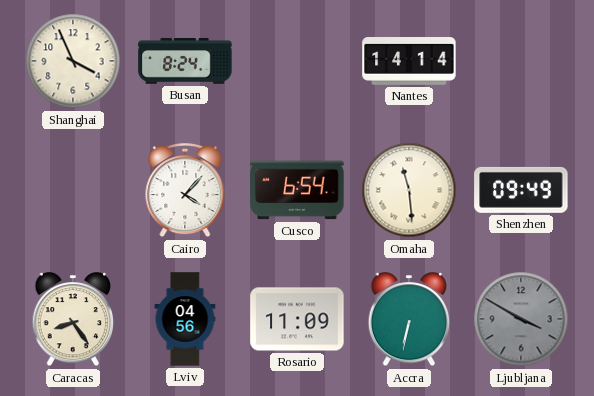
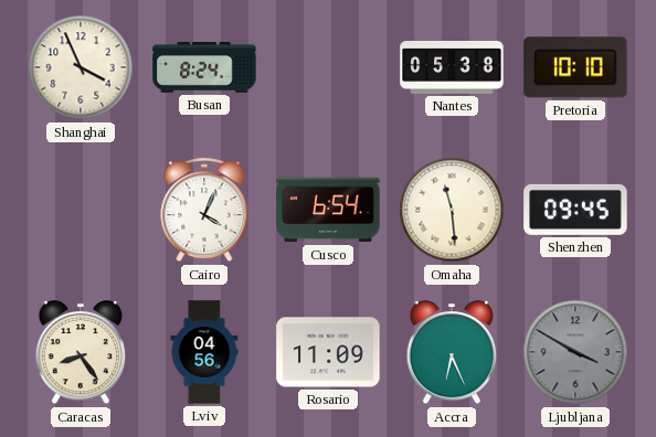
Nantes: 14:14 -> 05:38
Pretoria: none -> 10:10
Cairo: 4:07 -> 4:04
Shenzhen: 09:49 -> 09:45
Accra: 6:32 -> 6:26
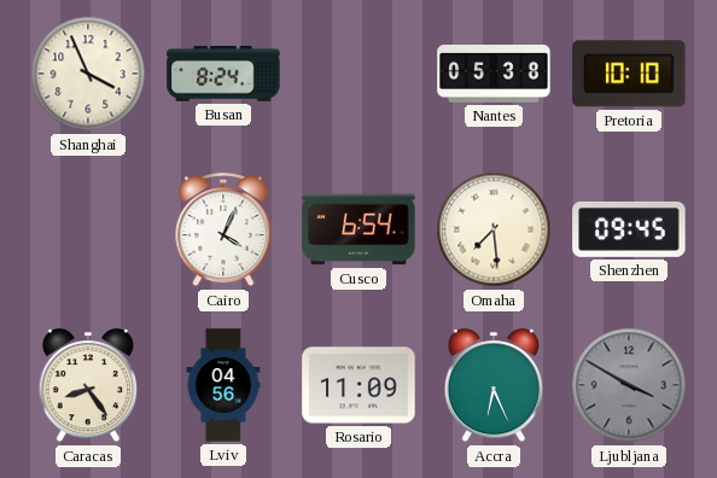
Omaha: 11:29 -> 7:29
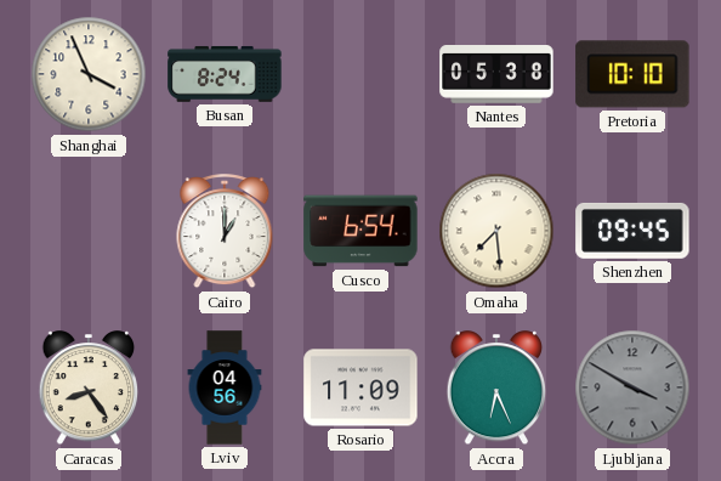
Cairo: 4:04 -> 1:00
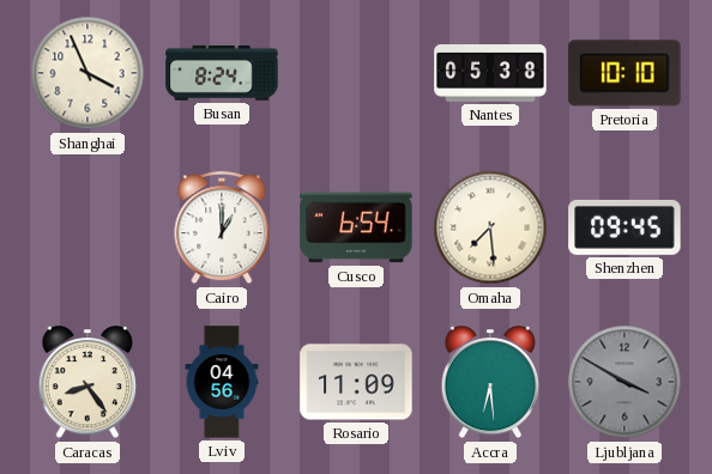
Accra: 6:26 -> 6:29
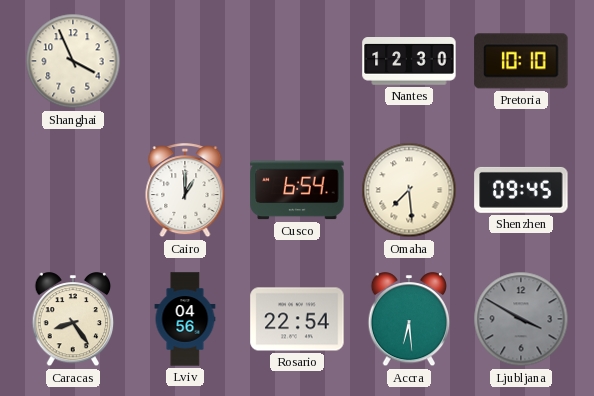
Busan: 8:24 -> none
Nantes: 05:38 -> 12:30
Rosario: 11:09 -> 22:54
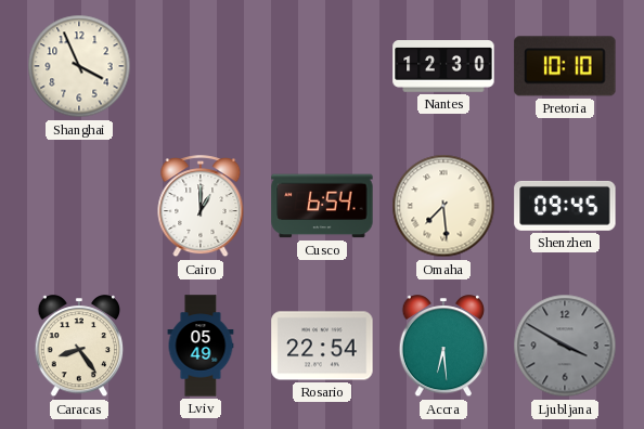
Lviv: 04:56 -> 05:49
